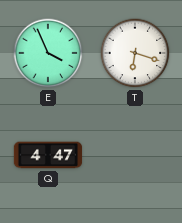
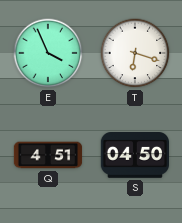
Q: 4:47 -> 4:51
S: none -> 04:50
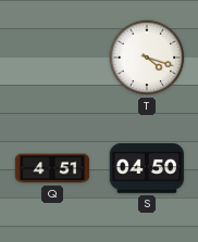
E: 3:56 -> none
T: 6:18 -> 4:18
